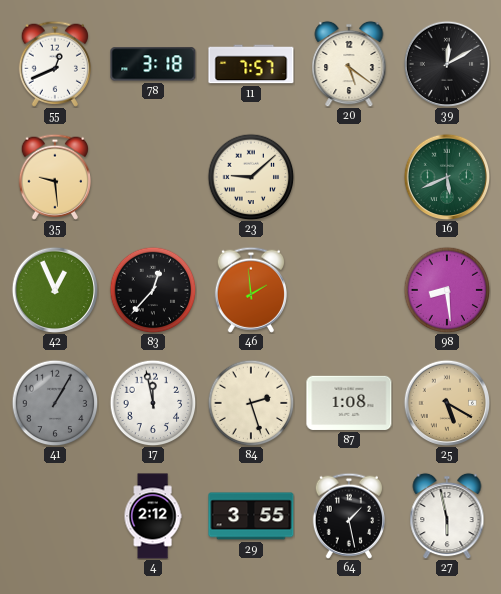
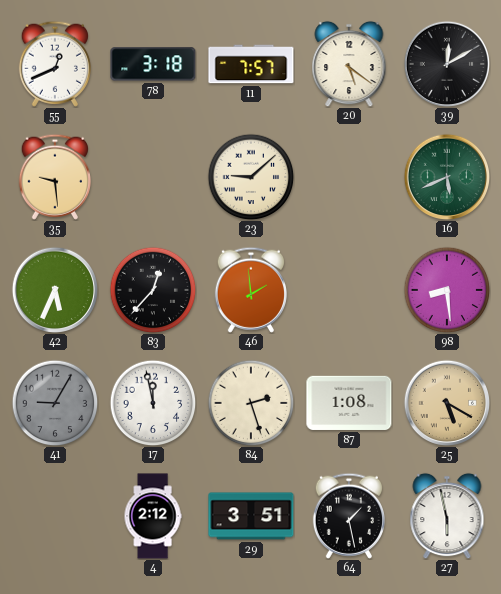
42: 12:56 -> 5:34
41: 1:05 -> 9:05
29: 3:55 -> 3:51
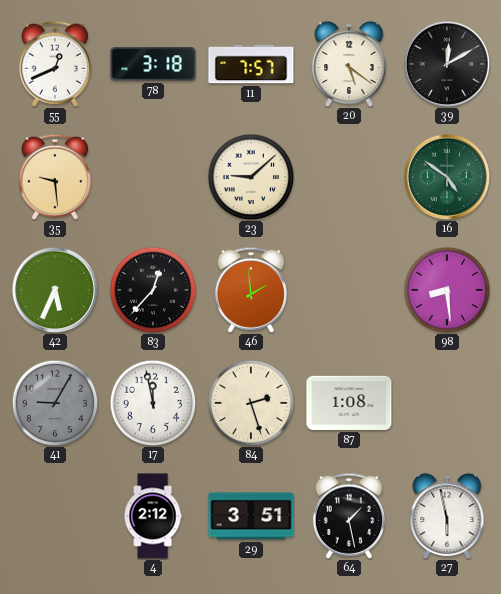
16: 5:41 -> 4:51
25: 5:20 -> none
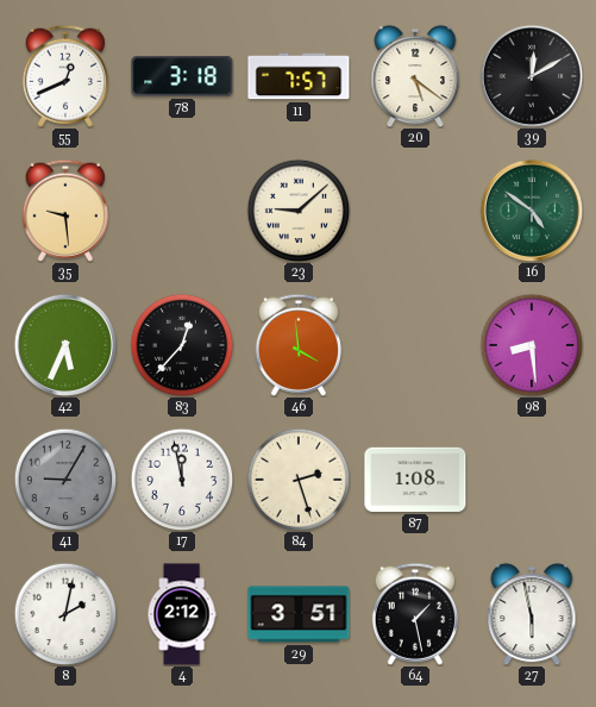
46: 1:59 -> 3:59
8: none -> 2:02
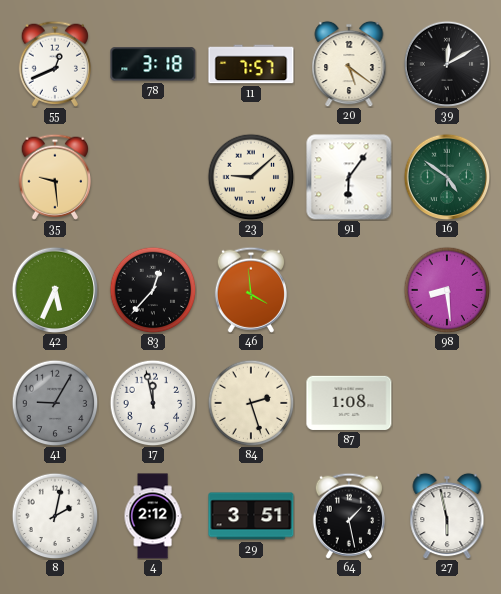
91: none -> 6:06
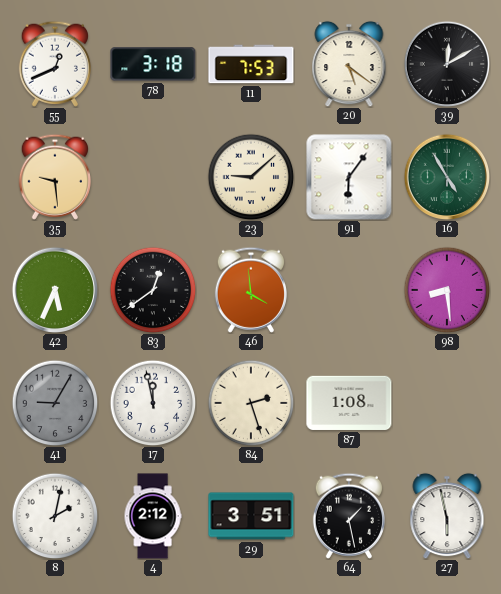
11: 7:57 -> 7:53
16: 4:51 -> 4:55
83: 12:37 -> 12:39
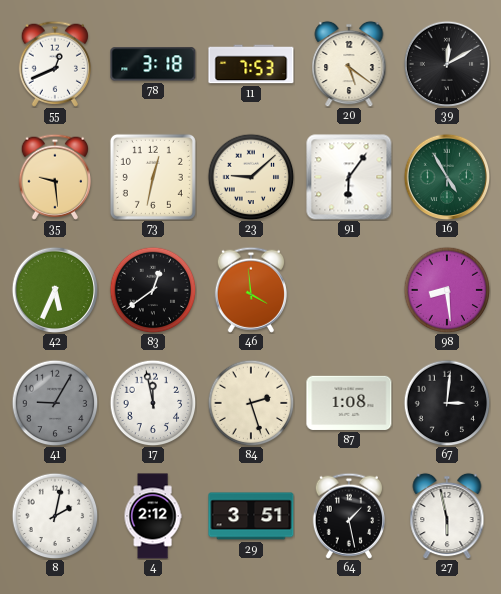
73: none -> 12:32
67: none -> 3:01
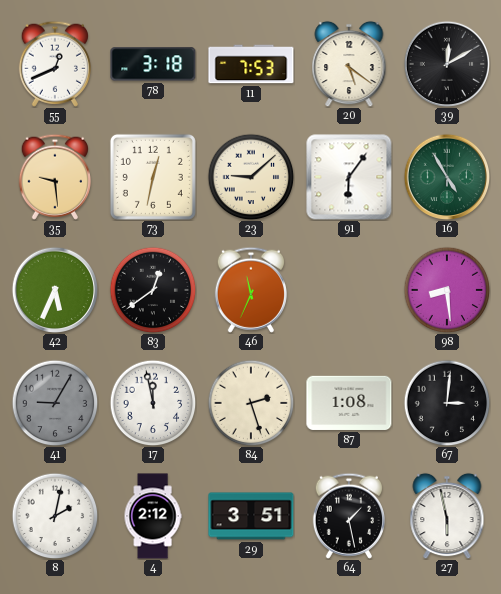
46: 3:59 -> 11:34
